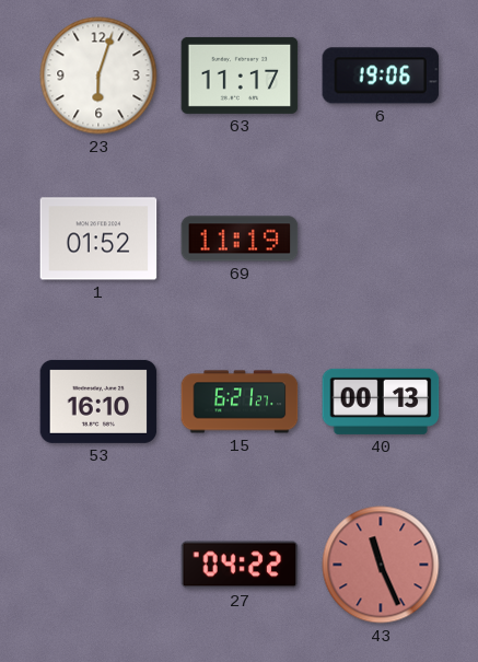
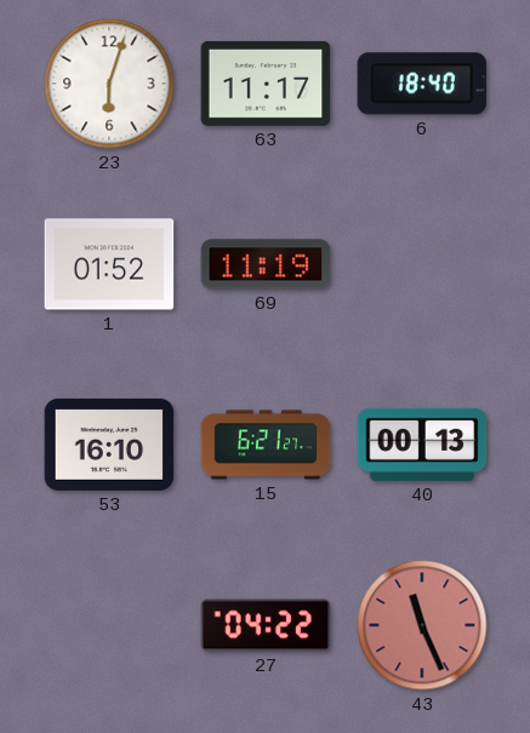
6: 19:06 -> 18:40
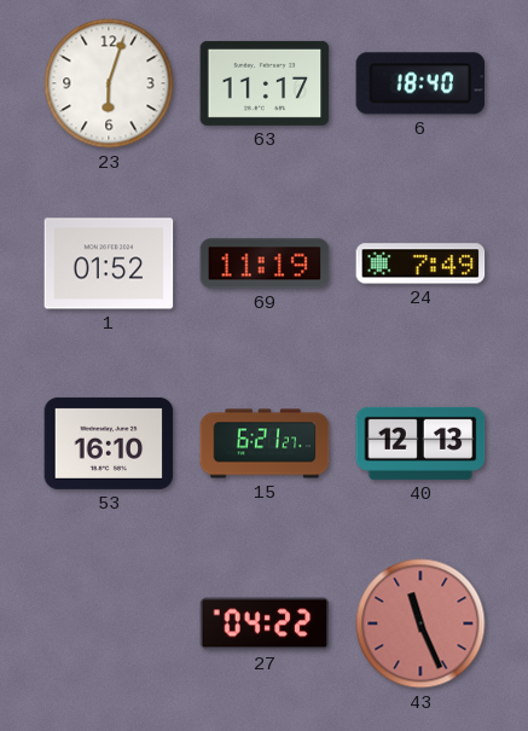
24: none -> 7:49
40: 00:13 -> 12:13
